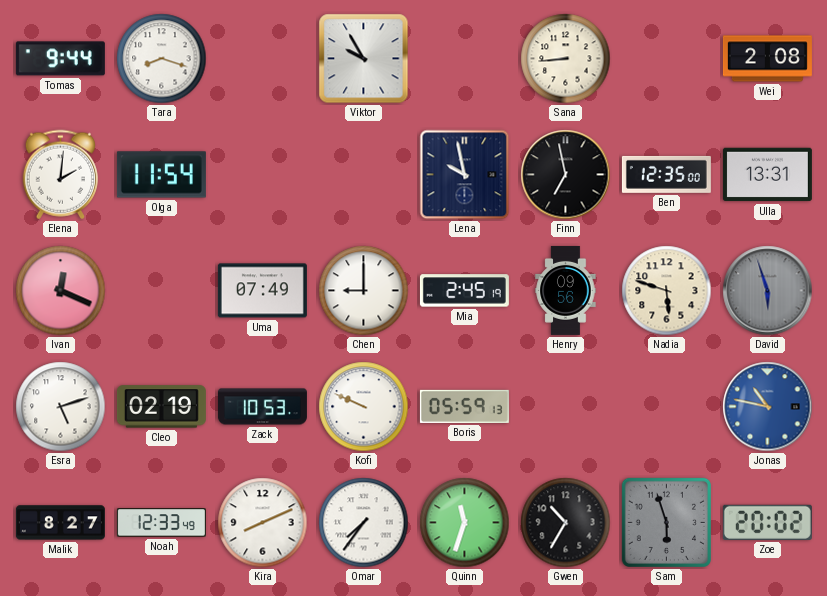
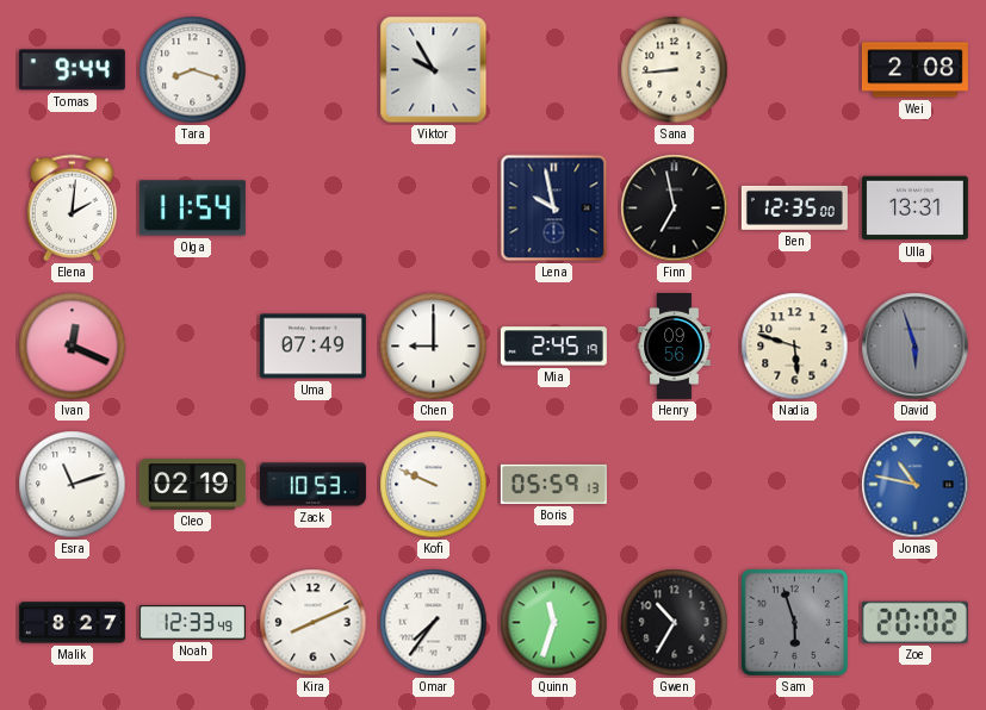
Esra: 5:12 -> 11:12
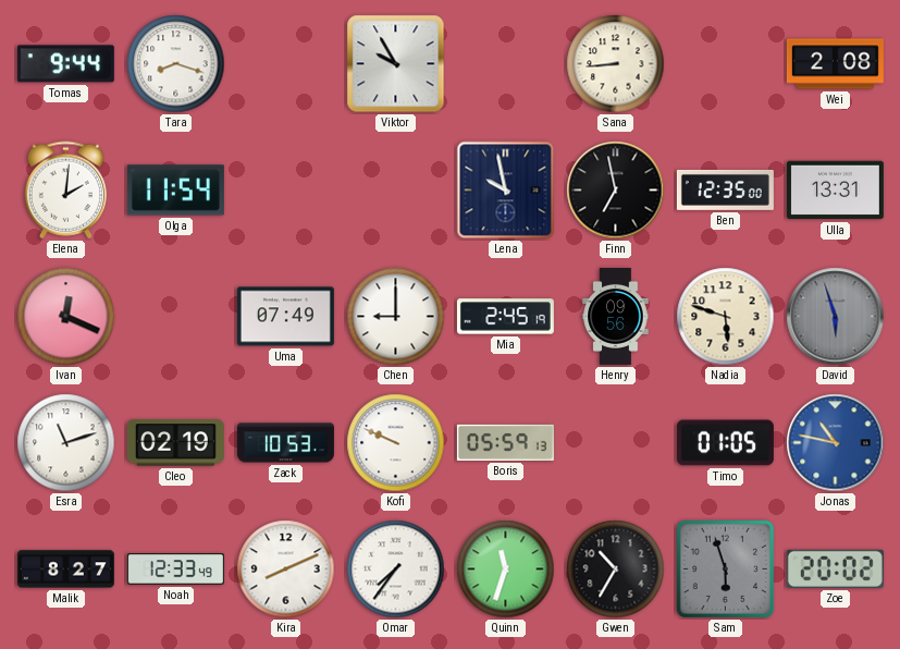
Timo: none -> 01:05
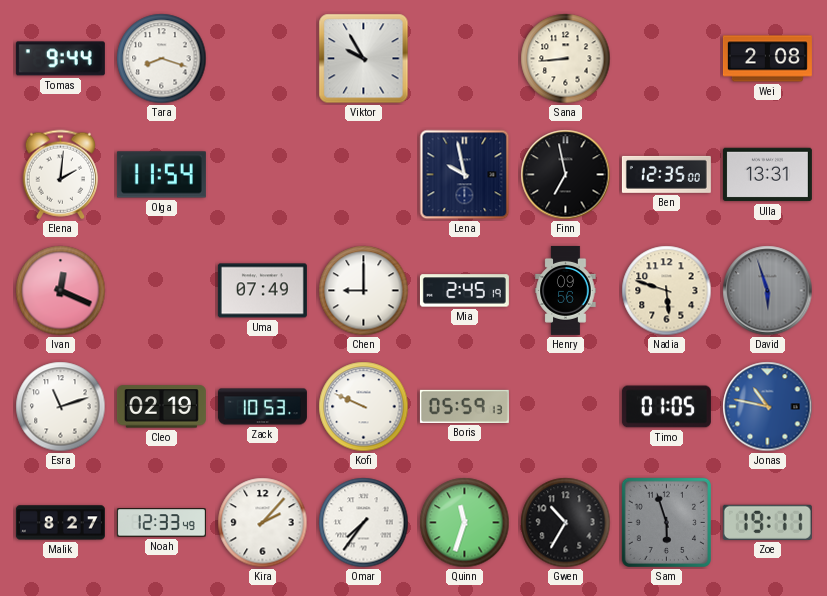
Kira: 8:11 -> 2:07
Zoe: 20:02 -> 19:11
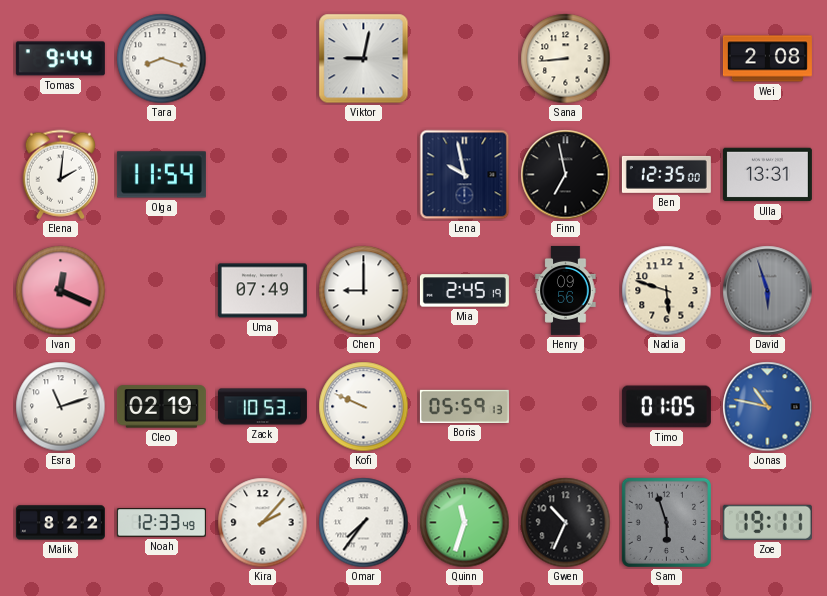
Viktor: 9:55 -> 9:02
Malik: 8:27 -> 8:22
Gwen: 10:35 -> 10:34
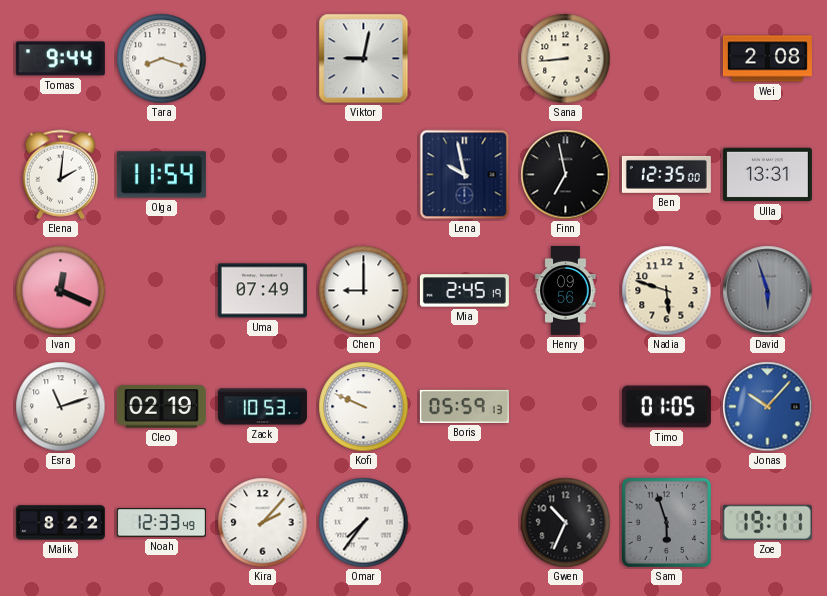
Jonas: 10:47 -> 10:07
Quinn: 11:33 -> none
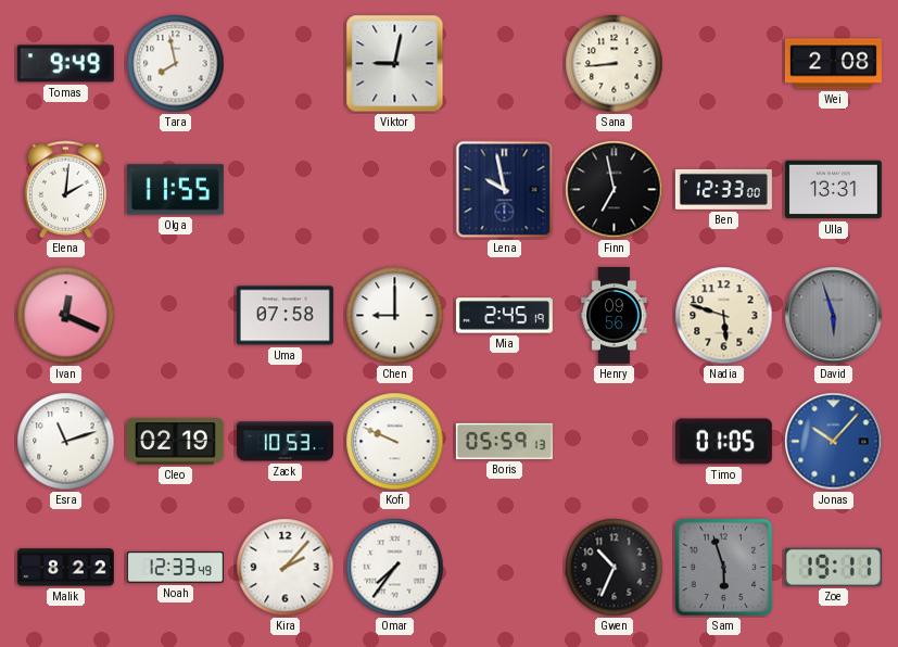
Tomas: 9:44 -> 9:49
Tara: 8:18 -> 7:58
Olga: 11:54 -> 11:55
Ben: 12:35 -> 12:33
Uma: 07:49 -> 07:58
